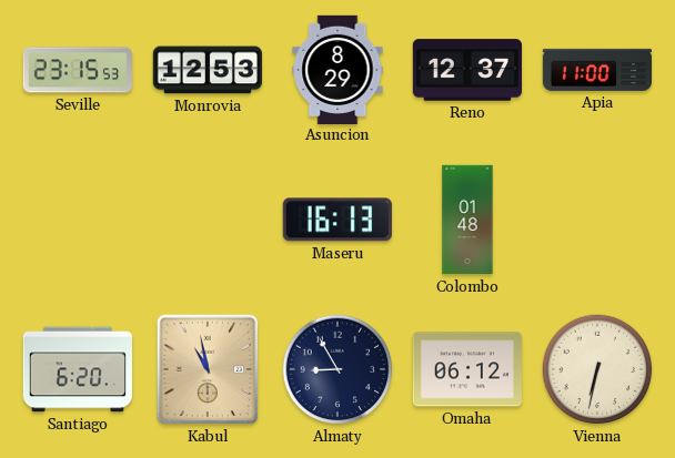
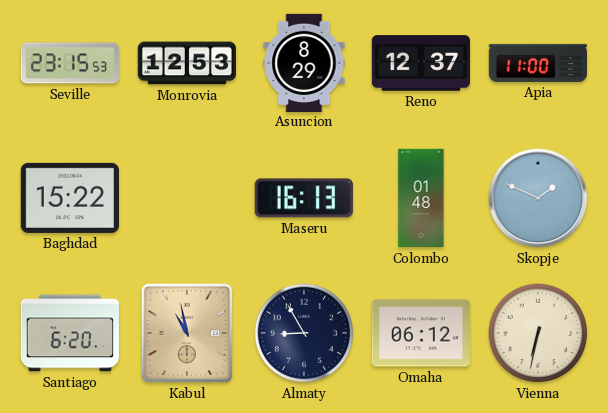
Baghdad: none -> 15:22
Skopje: none -> 1:49
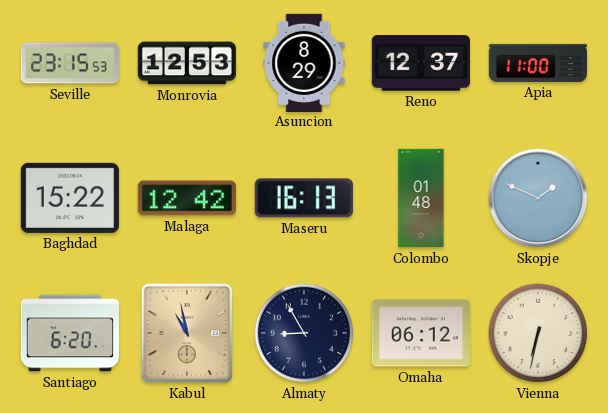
Malaga: none -> 12:42
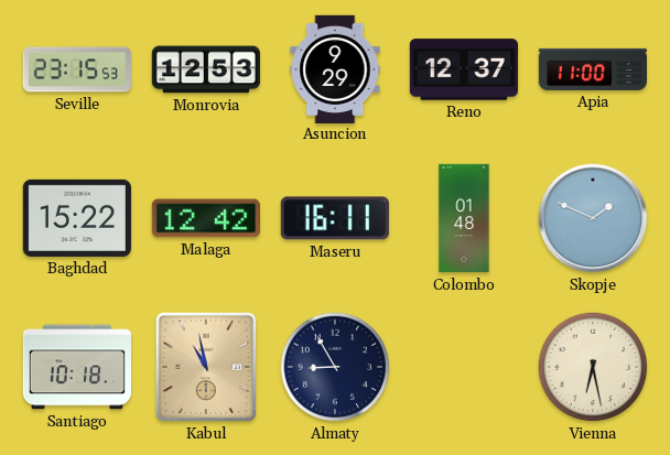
Asuncion: 8:29 -> 9:29
Maseru: 16:13 -> 16:11
Santiago: 6:20 -> 10:18
Omaha: 06:12 -> none
Vienna: 6:32 -> 6:28
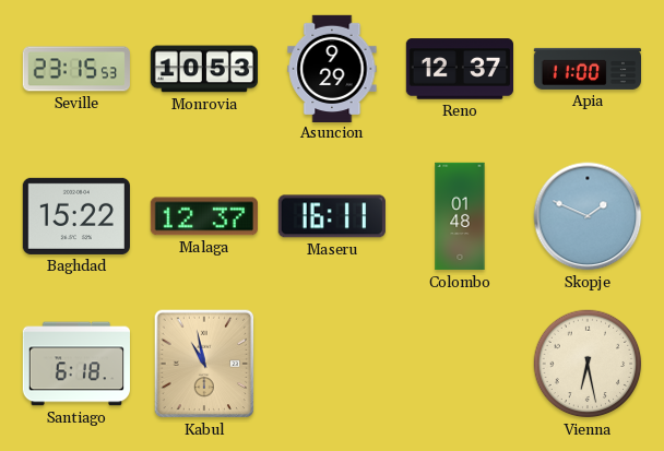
Monrovia: 12:53 -> 10:53
Malaga: 12:42 -> 12:37
Santiago: 10:18 -> 6:18
Almaty: 8:55 -> none
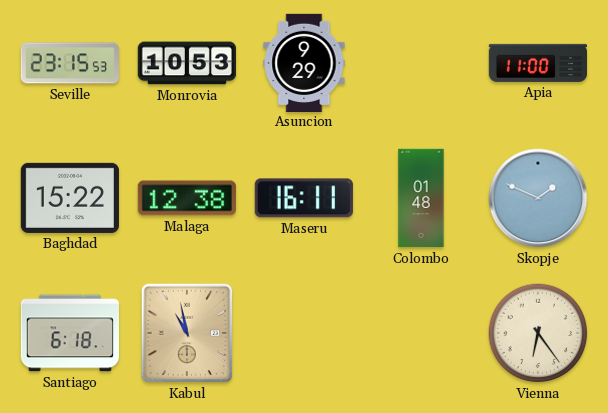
Reno: 12:37 -> none
Malaga: 12:37 -> 12:38
Vienna: 6:28 -> 6:24
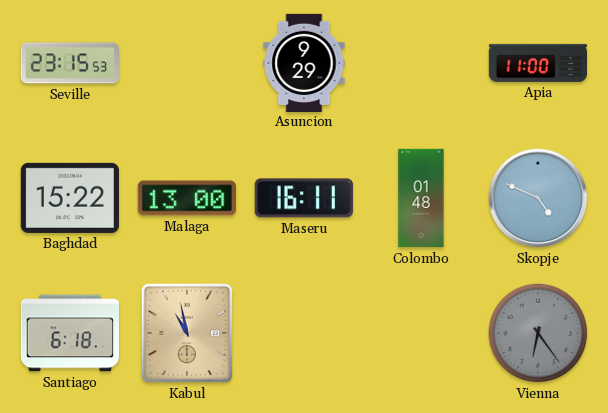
Monrovia: 10:53 -> none
Malaga: 12:38 -> 13:00
Skopje: 1:49 -> 4:49
Vienna dial: cream -> grey
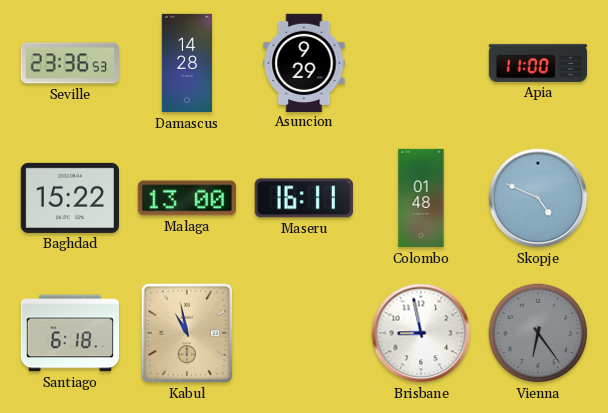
Seville: 23:15 -> 23:36
Damascus: none -> 14:28
Brisbane: none -> 8:58
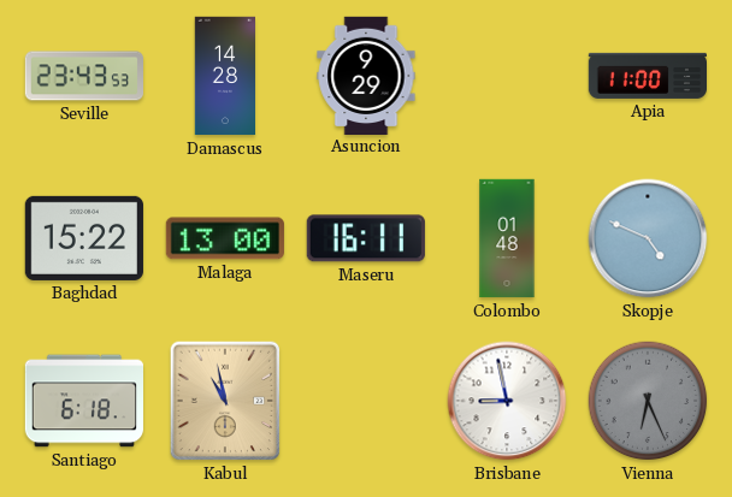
Seville: 23:36 -> 23:43
Vienna: 6:24 -> 6:26
